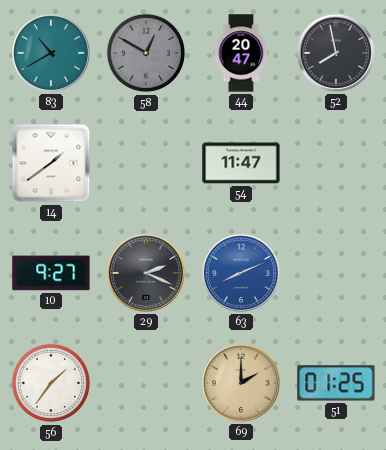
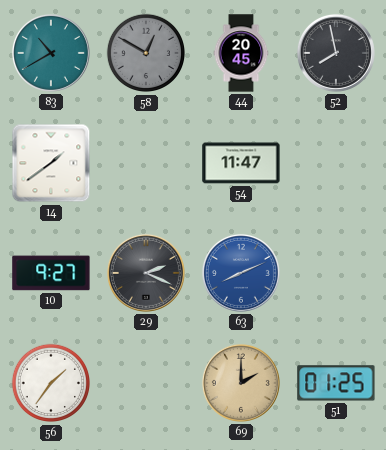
44: 20:47 -> 20:45
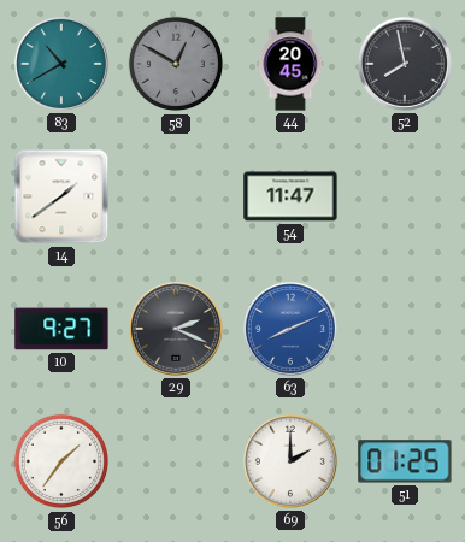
69 dial: champagne -> white
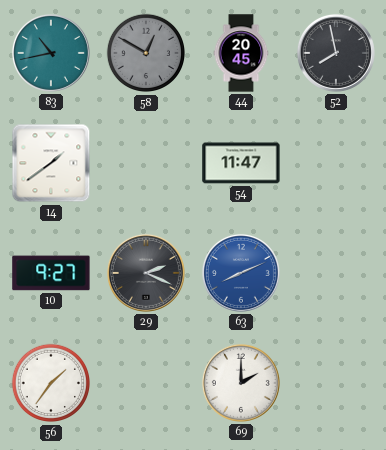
83: 10:40 -> 10:43
51: 01:25 -> none
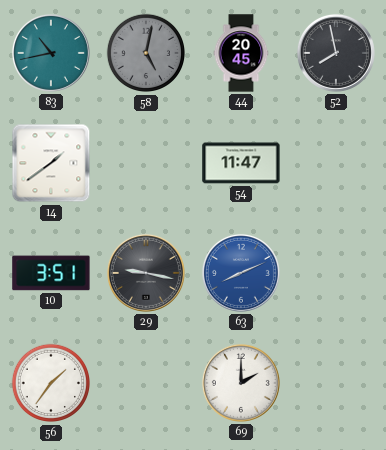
58: 12:50 -> 5:02
10: 9:27 -> 3:51
29: 2:19 -> 9:17
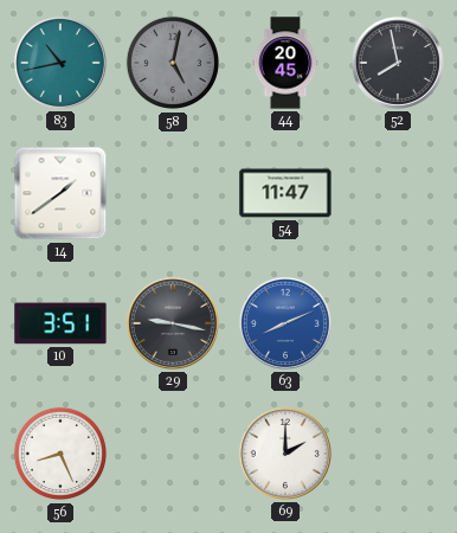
56: 1:36 -> 8:26
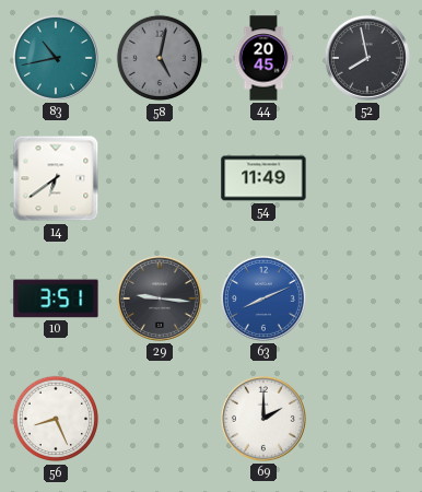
14: 1:39 -> 6:39
54: 11:47 -> 11:49
29: 9:17 -> 9:16
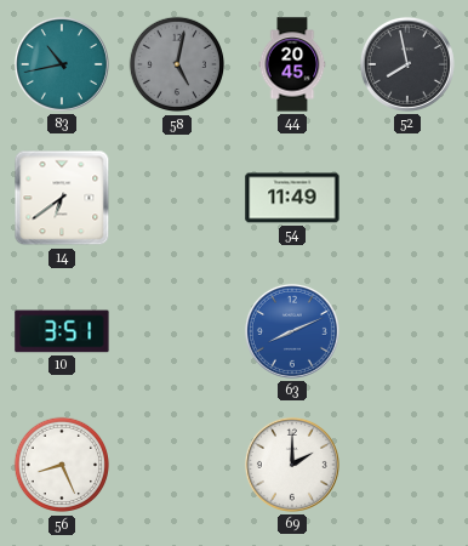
29: 9:16 -> none
